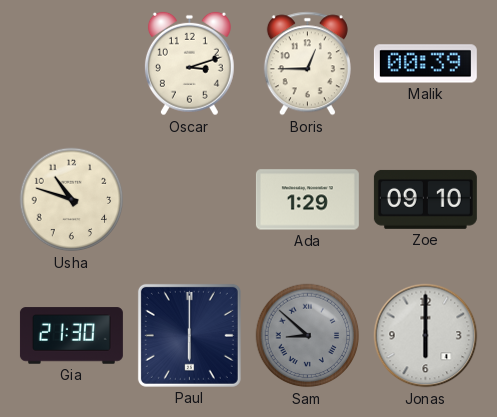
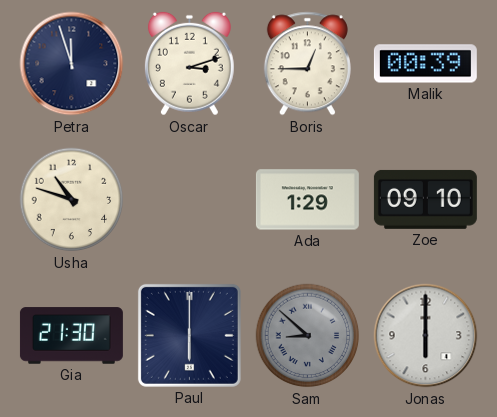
Petra: none -> 11:57
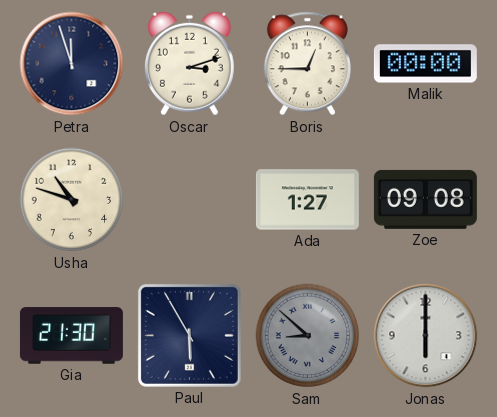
Malik: 00:39 -> 00:00
Ada: 1:29 -> 1:27
Zoe: 09:10 -> 09:08
Paul: 6:00 -> 5:55
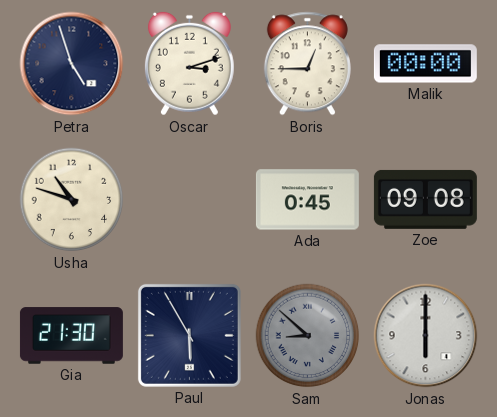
Petra: 11:57 -> 4:57
Ada: 1:27 -> 0:45
